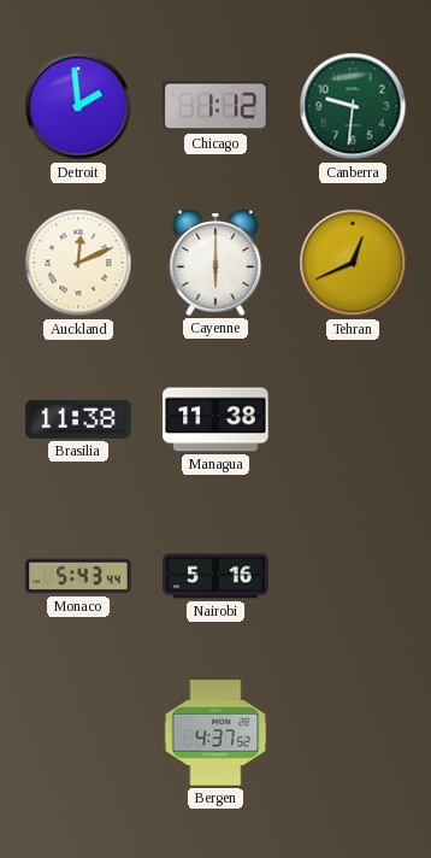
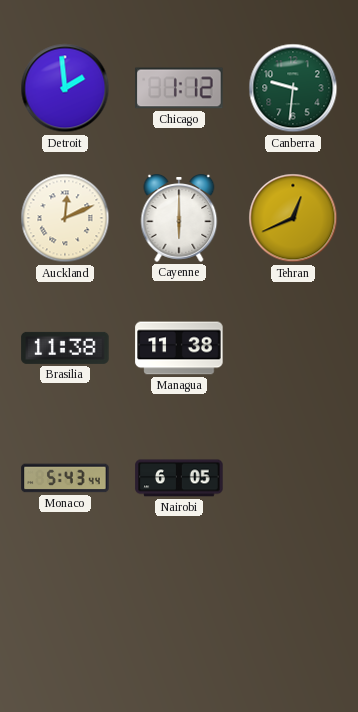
Nairobi: 5:16 -> 6:05
Bergen: 4:37 -> none
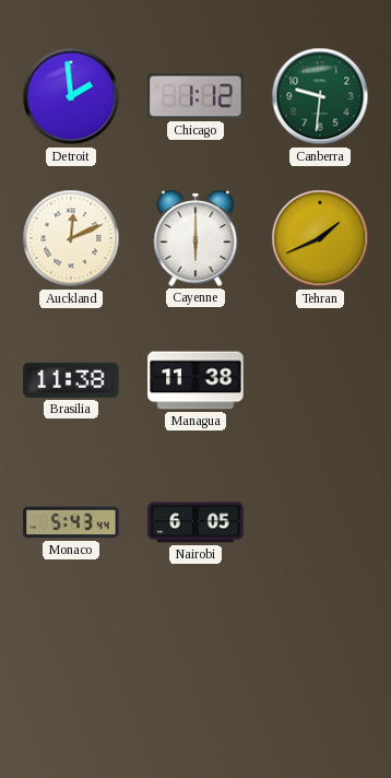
Tehran: 12:41 -> 1:41
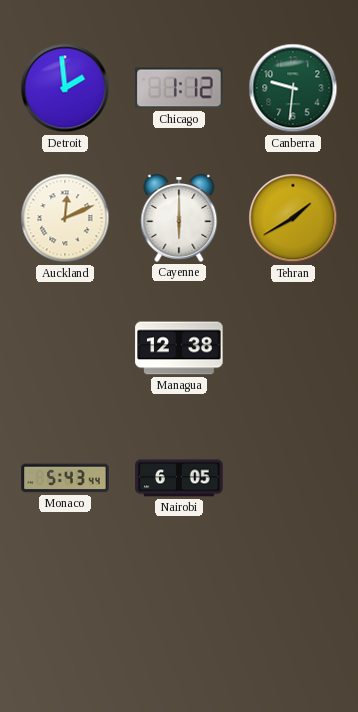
Tehran: 1:41 -> 1:40
Brasilia: 11:38 -> none
Managua: 11:38 -> 12:38
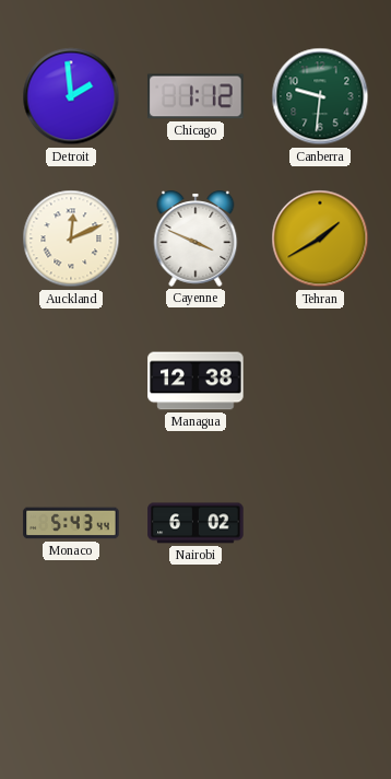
Cayenne: 6:00 -> 3:49
Nairobi: 6:05 -> 6:02
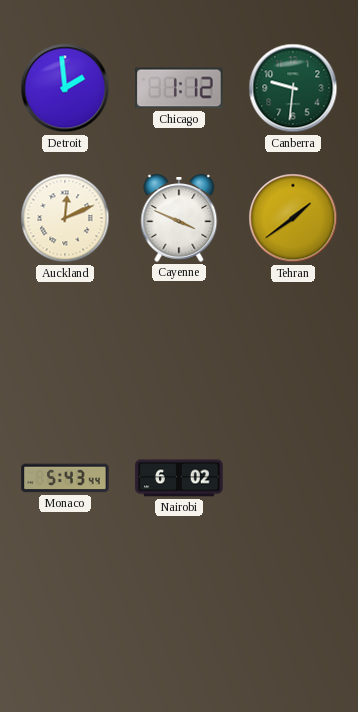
Tehran: 1:40 -> 1:39
Managua: 12:38 -> none
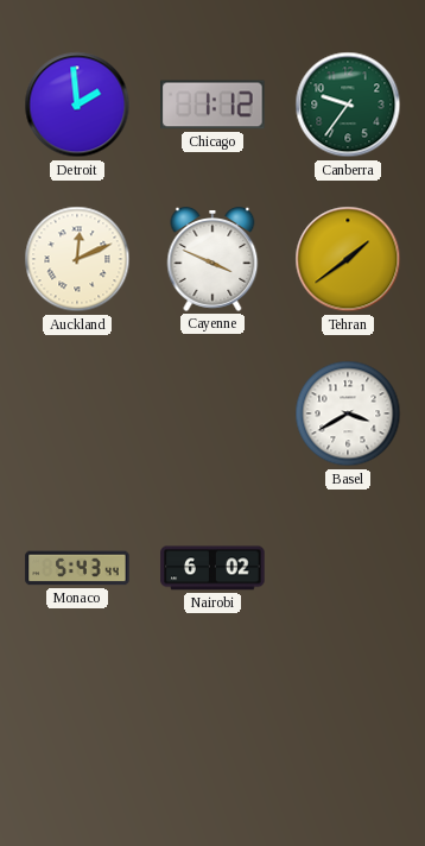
Canberra: 9:31 -> 9:36
Basel: none -> 3:40
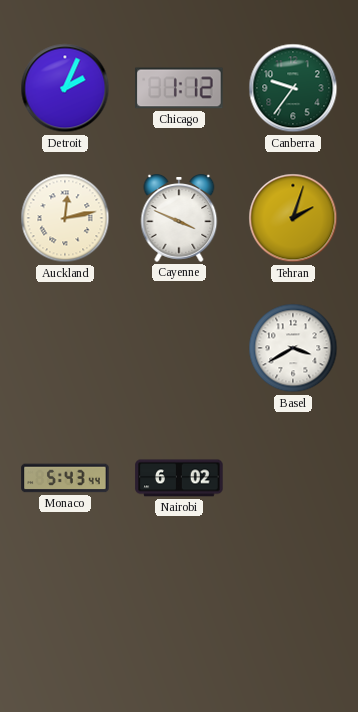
Detroit: 1:59 -> 2:04
Auckland: 12:11 -> 12:13
Tehran: 1:39 -> 2:03
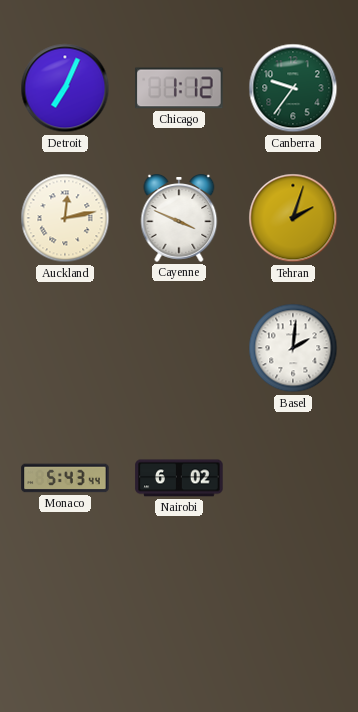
Detroit: 2:04 -> 7:04
Basel: 3:40 -> 2:01
